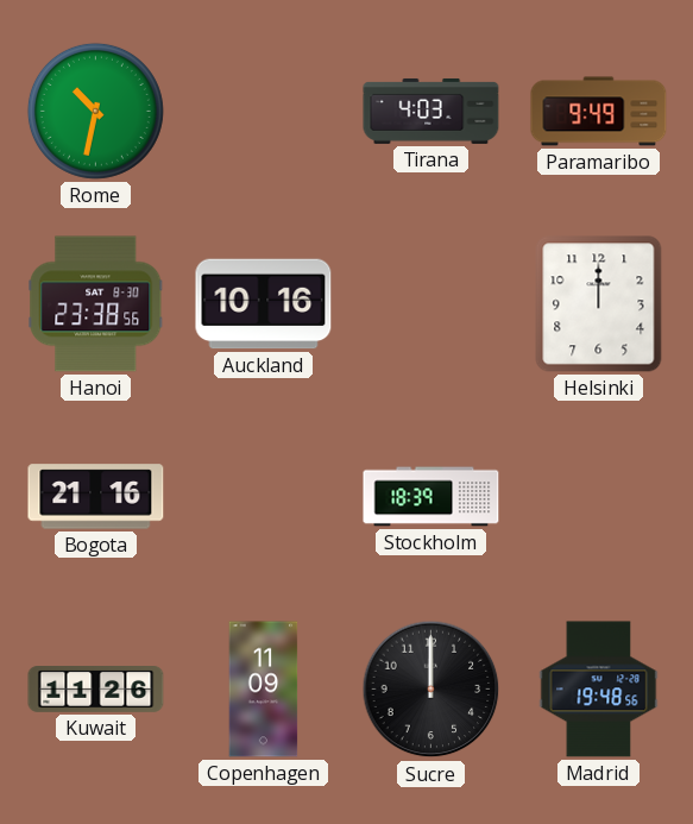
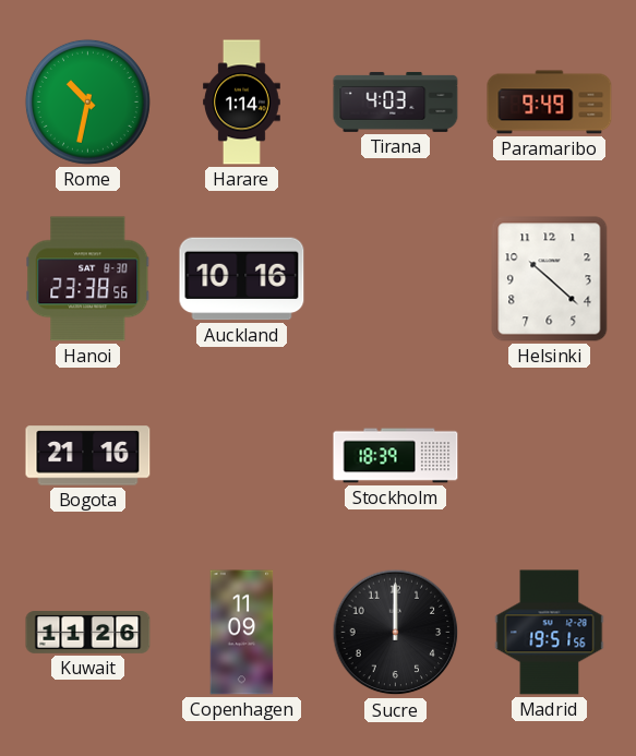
Harare: none -> 1:14
Helsinki: 12:00 -> 10:22
Madrid: 19:48 -> 19:51
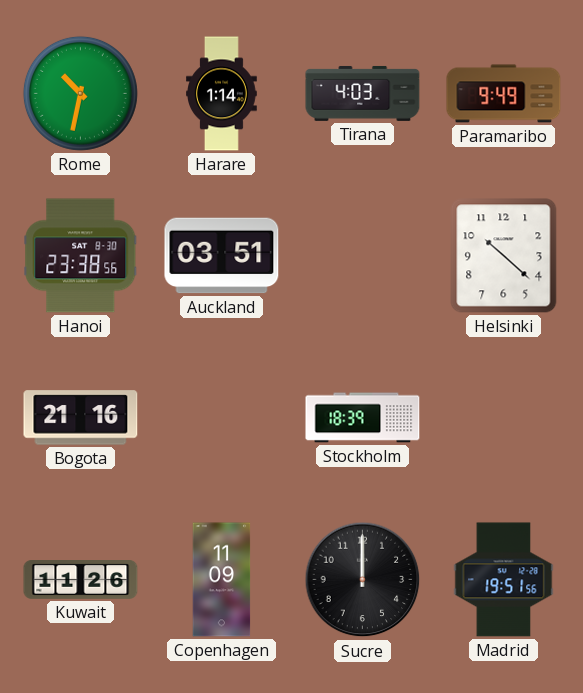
Auckland: 10:16 -> 03:51
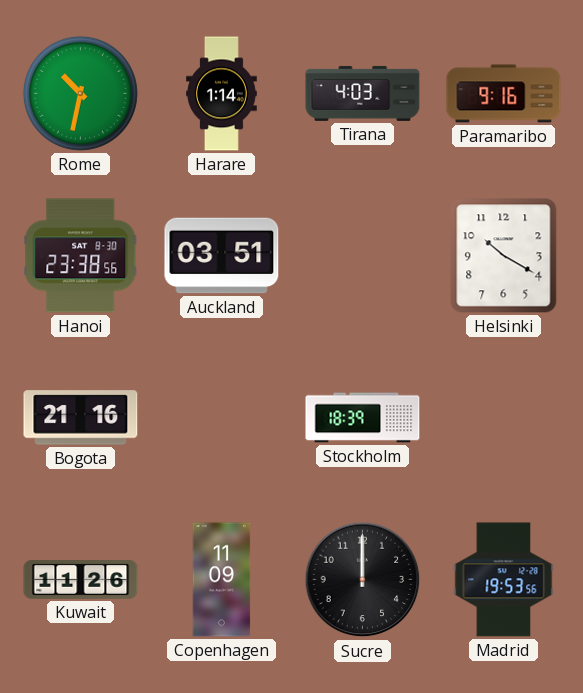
Paramaribo: 9:49 -> 9:16
Helsinki: 10:22 -> 10:20
Madrid: 19:51 -> 19:53
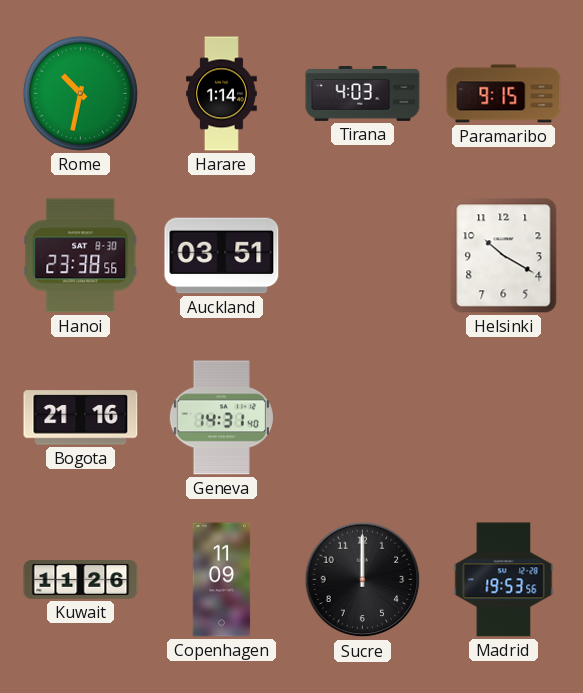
Paramaribo: 9:16 -> 9:15
Geneva: none -> 14:31
Stockholm: 18:39 -> none
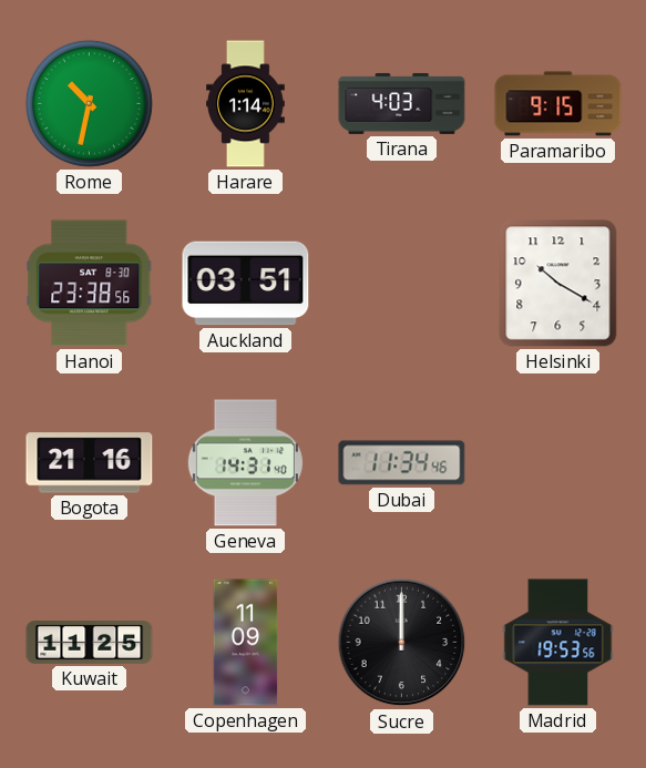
Dubai: none -> 11:34
Kuwait: 11:26 -> 11:25
